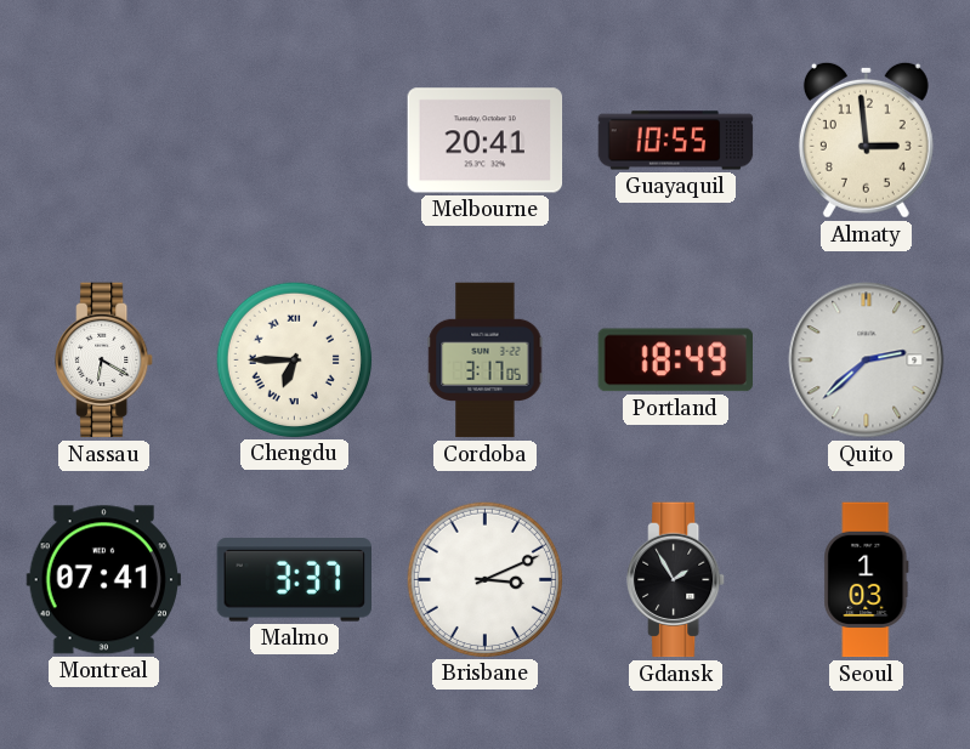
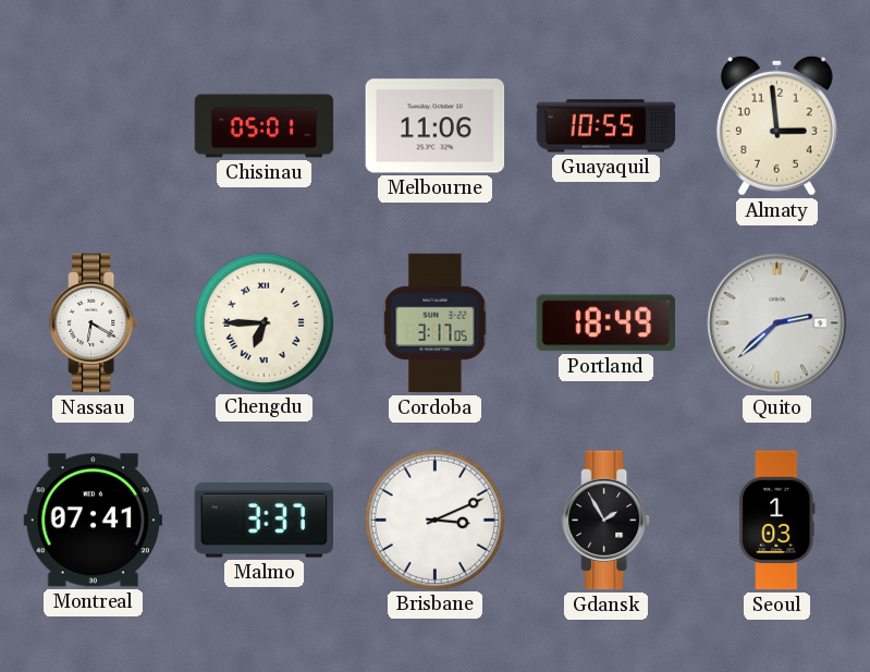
Chisinau: none -> 05:01
Melbourne: 20:41 -> 11:06
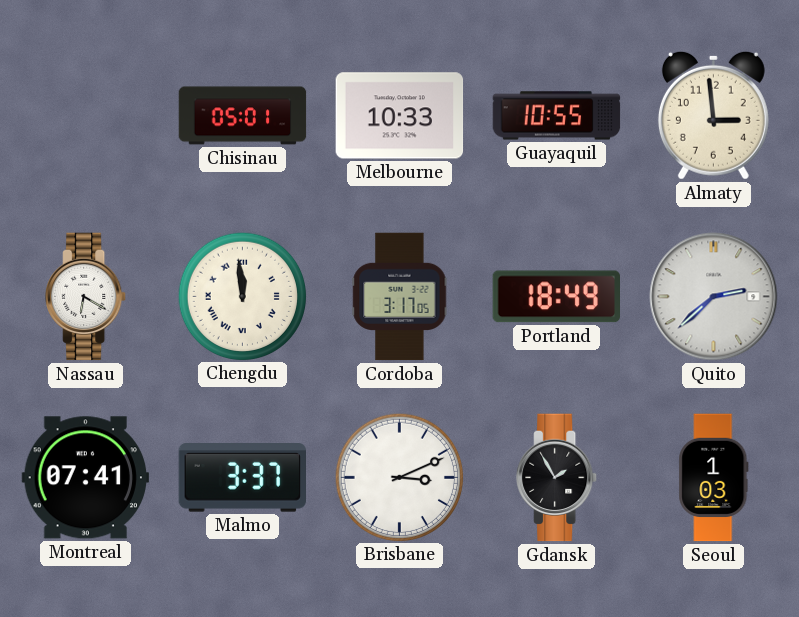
Melbourne: 11:06 -> 10:33
Chengdu: 6:45 -> 11:59
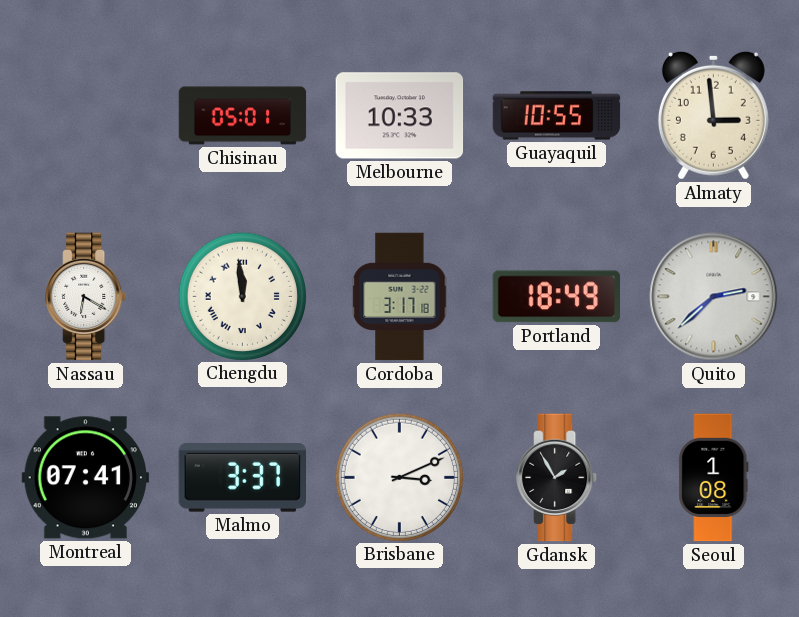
Cordoba: 3:17:05 -> 3:17:18
Seoul: 1:03 -> 1:08
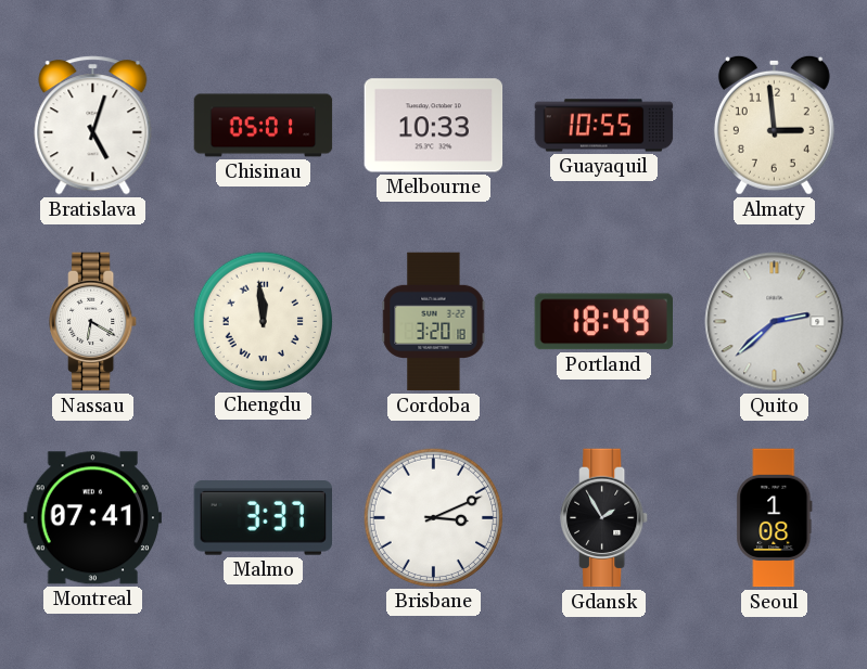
Bratislava: none -> 5:03
Cordoba: 3:17 -> 3:20
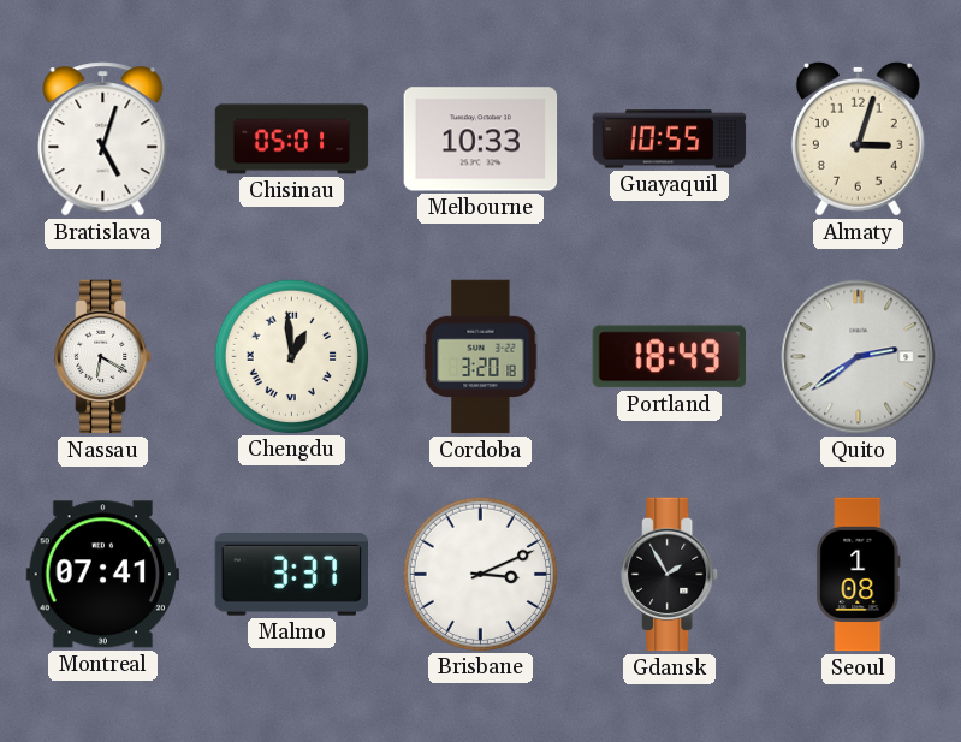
Almaty: 2:59 -> 3:03
Chengdu: 11:59 -> 12:59
Quito: 2:38 -> 2:39
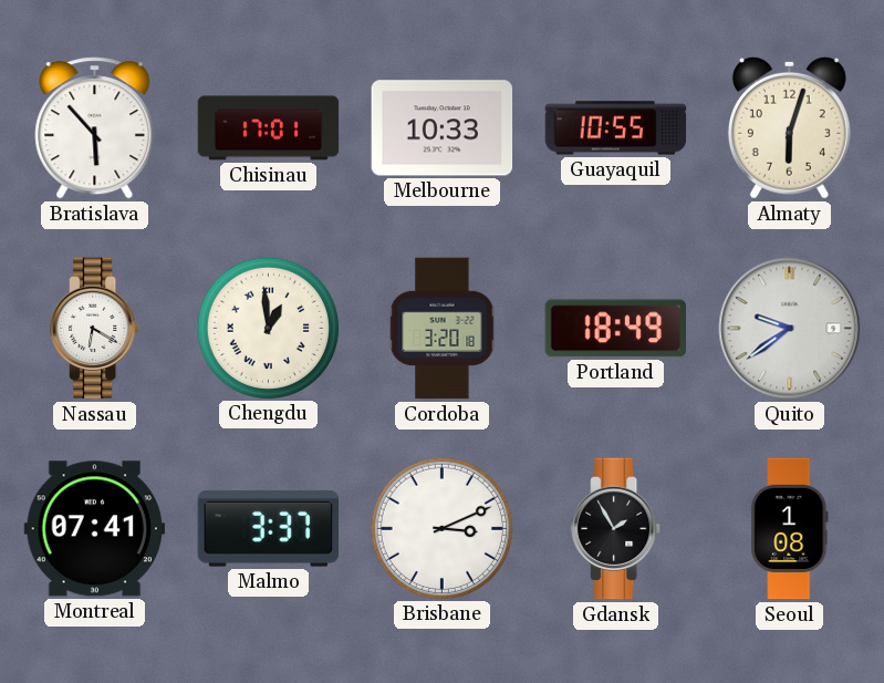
Bratislava: 5:03 -> 5:53
Chisinau: 05:01 -> 17:01
Almaty: 3:03 -> 6:03
Quito: 2:39 -> 9:39
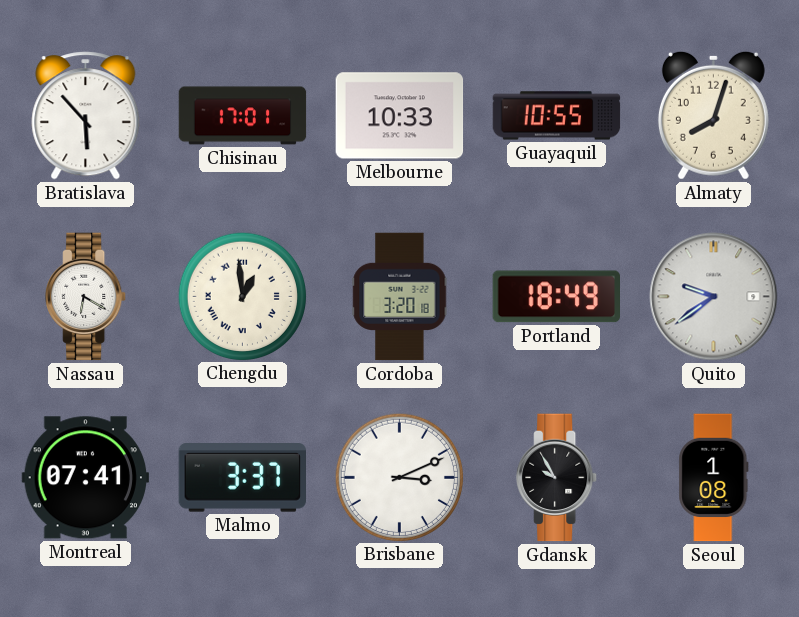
Almaty: 6:03 -> 8:03
Gdansk: 1:55 -> 9:55
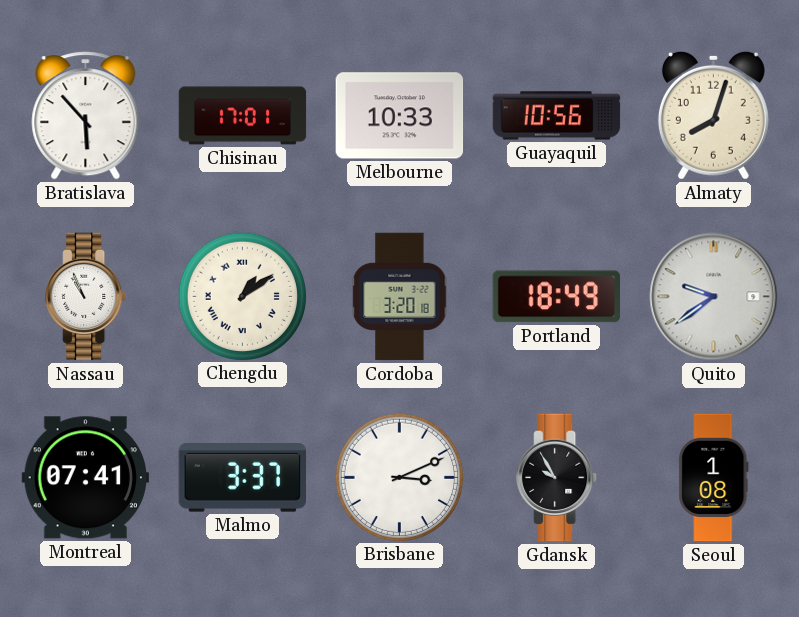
Guayaquil: 10:55 -> 10:56
Nassau: 6:20 -> 10:56
Chengdu: 12:59 -> 1:09
